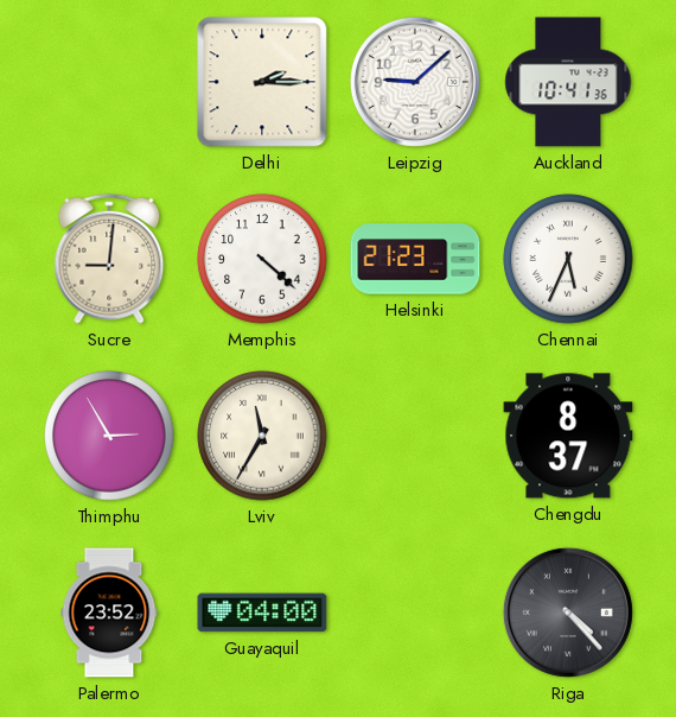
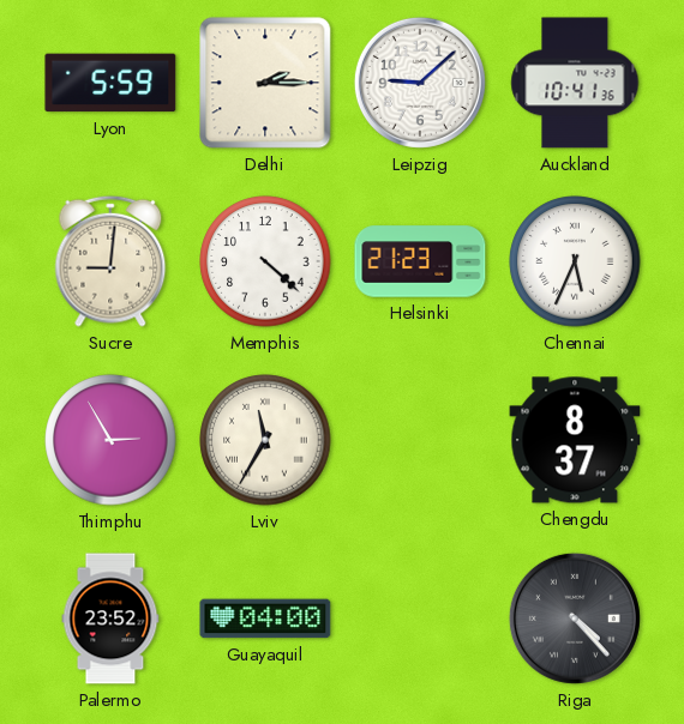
Lyon: none -> 5:59
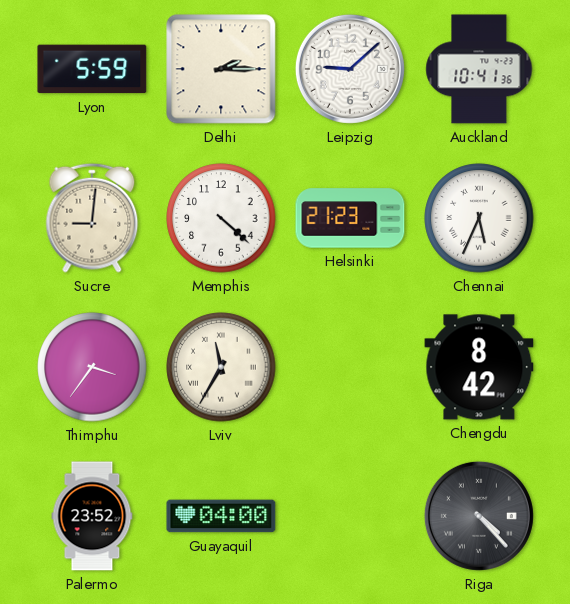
Thimphu: 2:55 -> 3:36
Chengdu: 8:37 -> 8:42
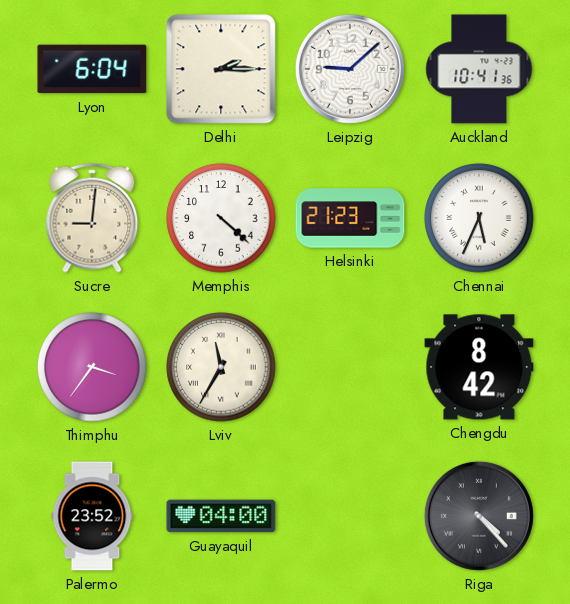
Lyon: 5:59 -> 6:04
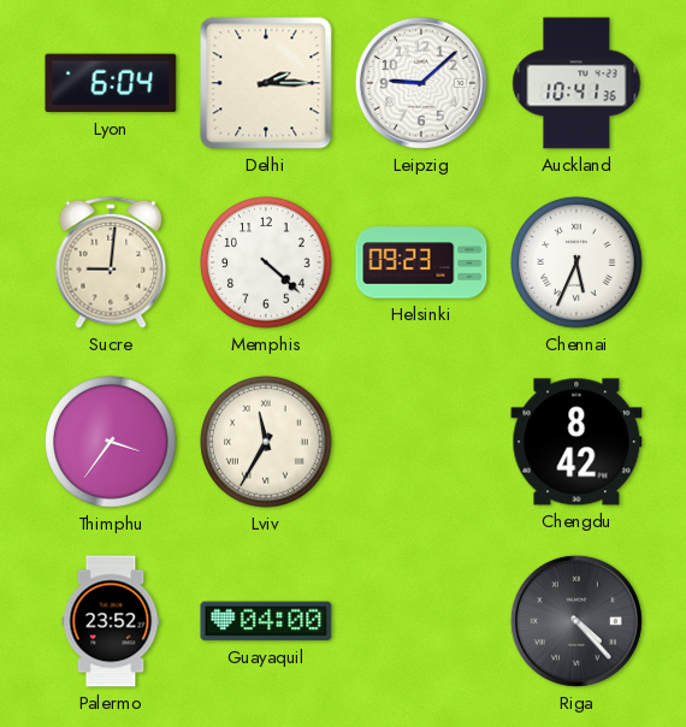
Helsinki: 21:23 -> 09:23
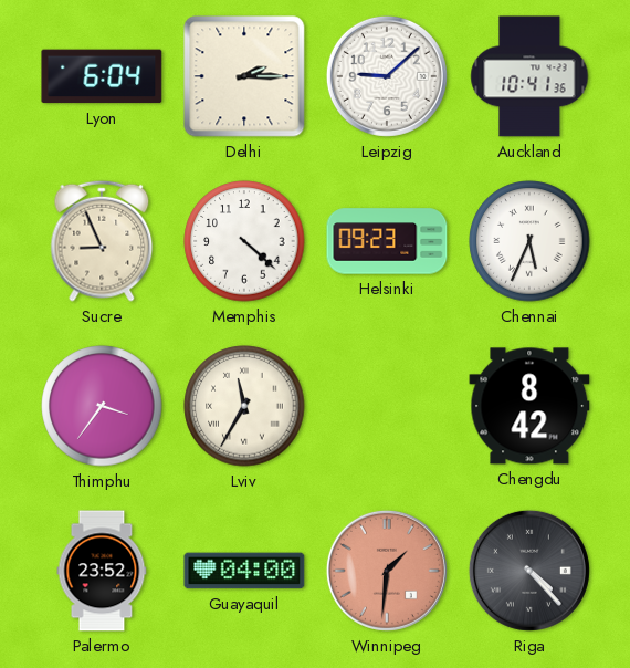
Sucre: 9:01 -> 8:56
Winnipeg: none -> 1:31
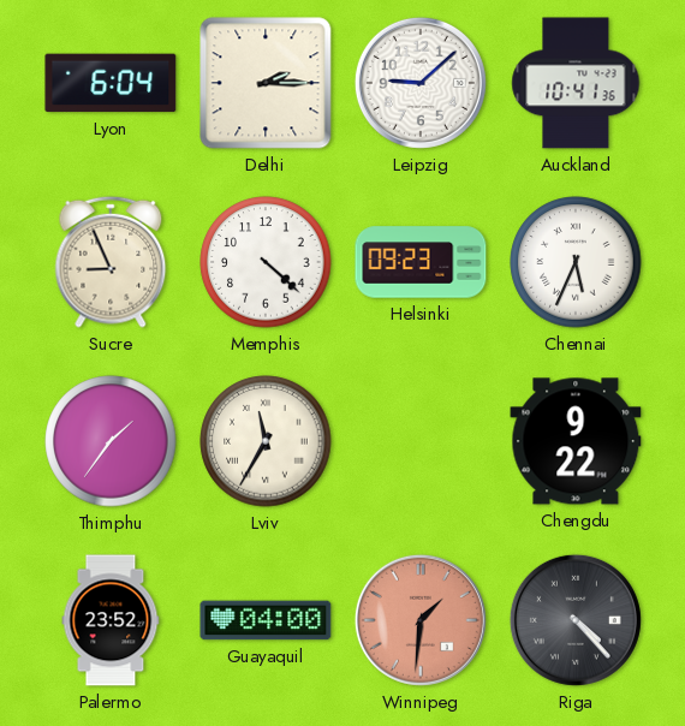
Thimphu: 3:36 -> 1:36
Chengdu: 8:42 -> 9:22
